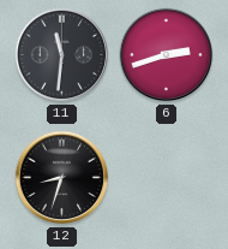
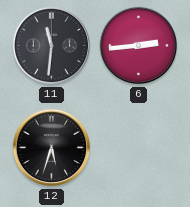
6: 2:42 -> 2:44
12: 8:33 -> 5:33
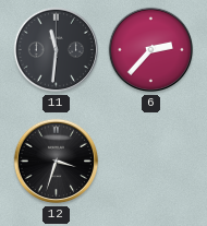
6: 2:44 -> 2:37
12: 5:33 -> 3:33
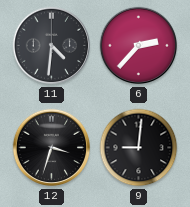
11: 11:31 -> 4:31
9: none -> 9:01
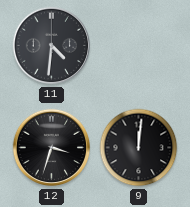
6: 2:37 -> none
9: 9:01 -> 12:01
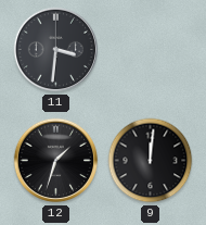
11: 4:31 -> 3:31
12: 3:33 -> 1:33
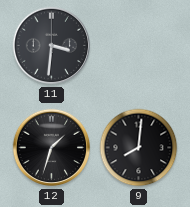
9: 12:01 -> 8:01
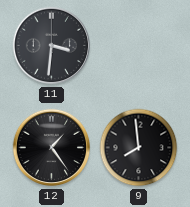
12: 1:33 -> 1:24
9: 8:01 -> 7:59
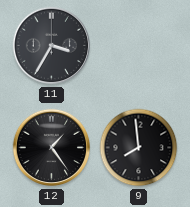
11: 3:31 -> 3:35
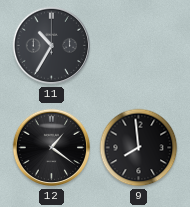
11: 3:35 -> 10:35
12: 1:24 -> 1:21
